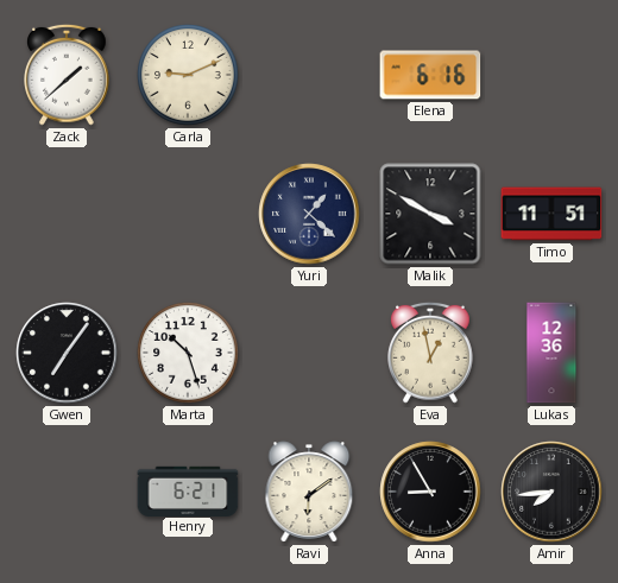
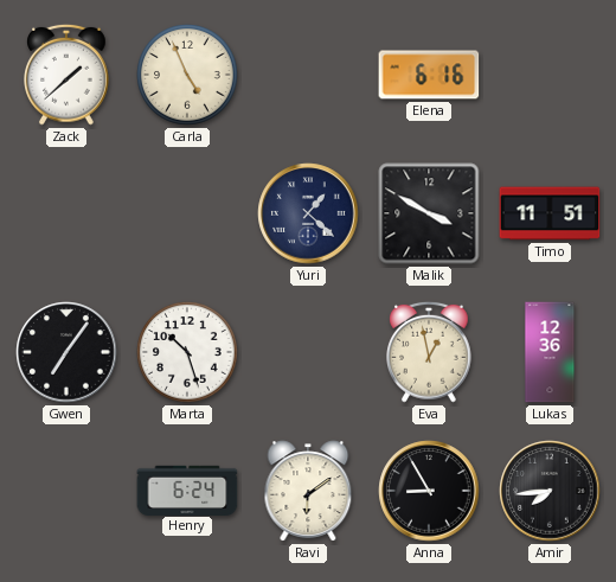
Carla: 9:11 -> 4:56
Henry: 6:21 -> 6:24
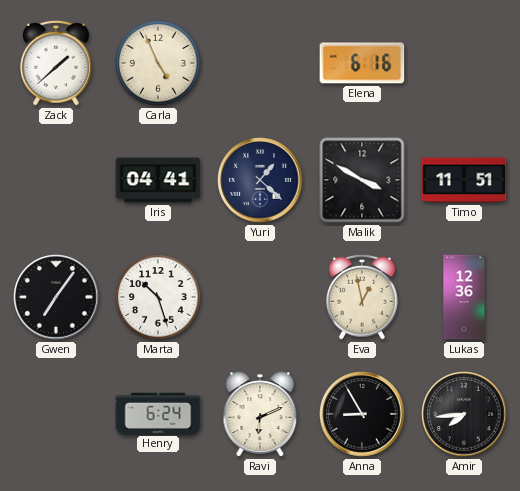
Iris: none -> 04:41
Ravi: 6:09 -> 6:11
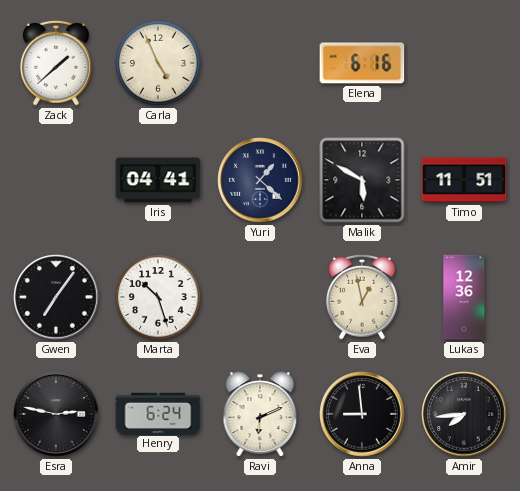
Malik: 3:50 -> 5:50
Esra: none -> 2:47
Anna: 8:55 -> 8:59
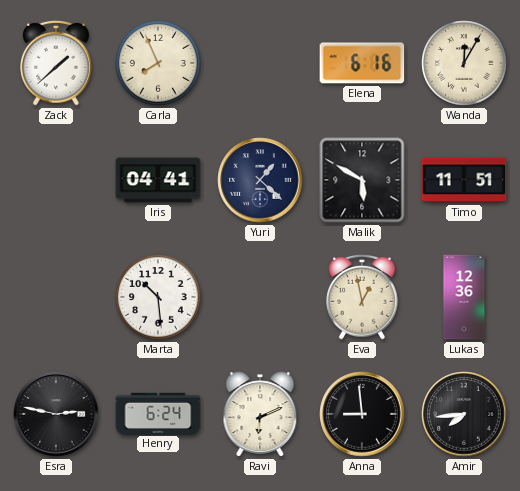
Carla: 4:56 -> 7:56
Wanda: none -> 12:05
Gwen: 7:06 -> none
Marta: 10:27 -> 10:29
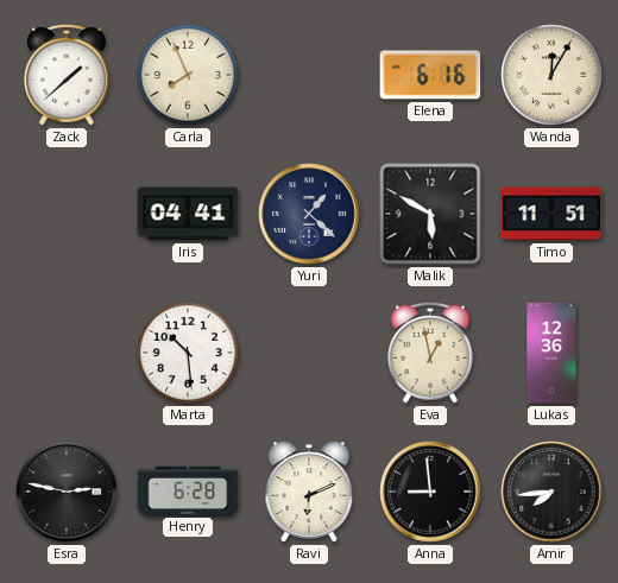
Henry: 6:24 -> 6:28
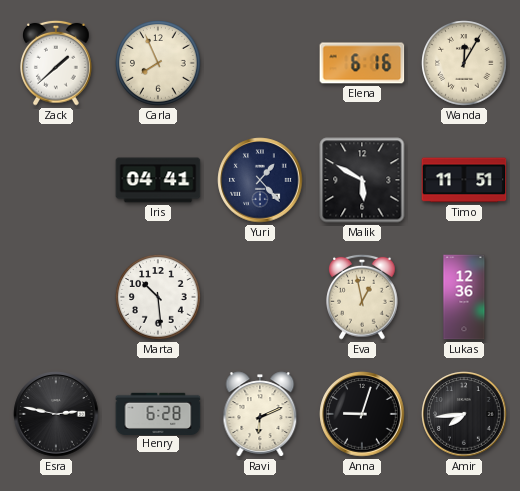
Yuri: 1:22 -> 1:23
Anna: 8:59 -> 9:03
